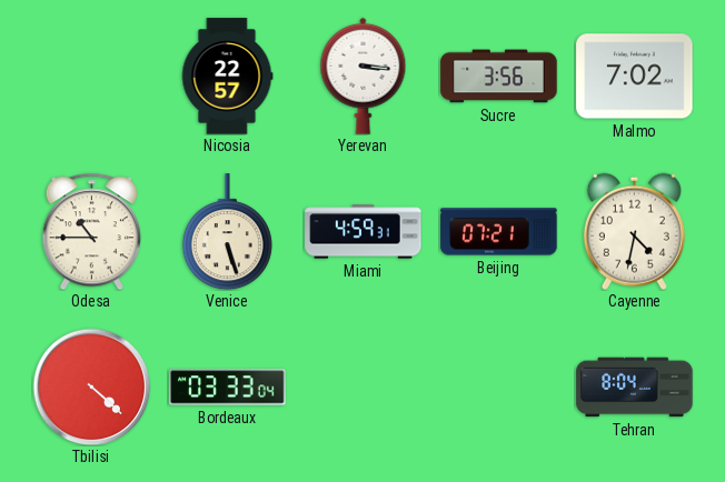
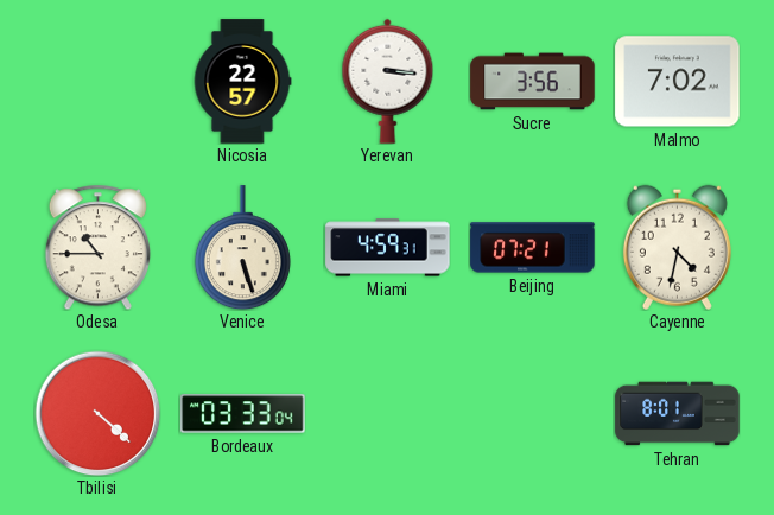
Tehran: 8:04 -> 8:01
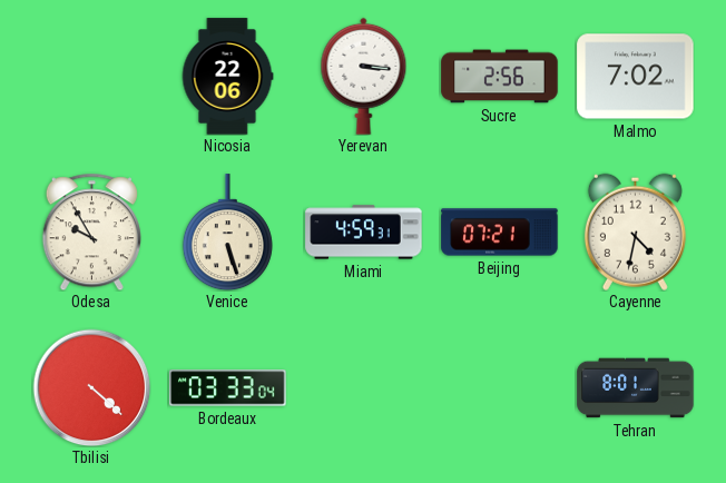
Nicosia: 22:57 -> 22:06
Sucre: 3:56 -> 2:56
Odesa: 10:45 -> 9:55
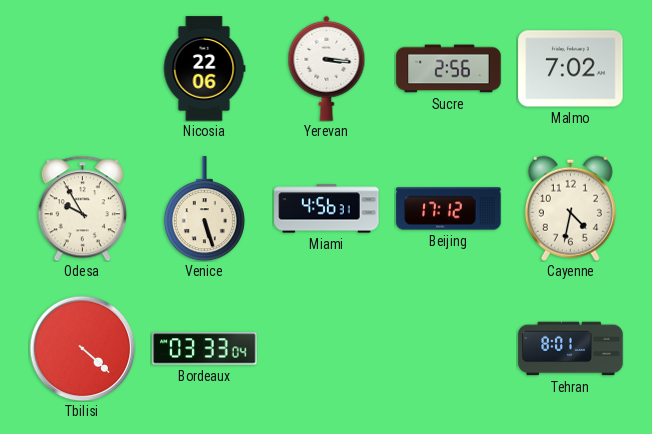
Miami: 4:59 -> 4:56
Beijing: 07:21 -> 17:12
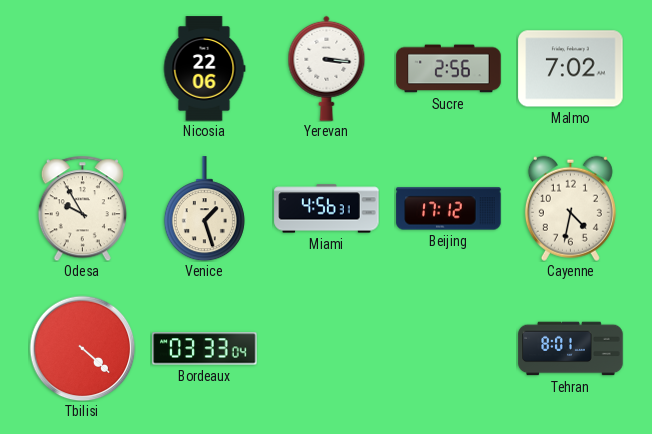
Venice: 5:27 -> 1:27
